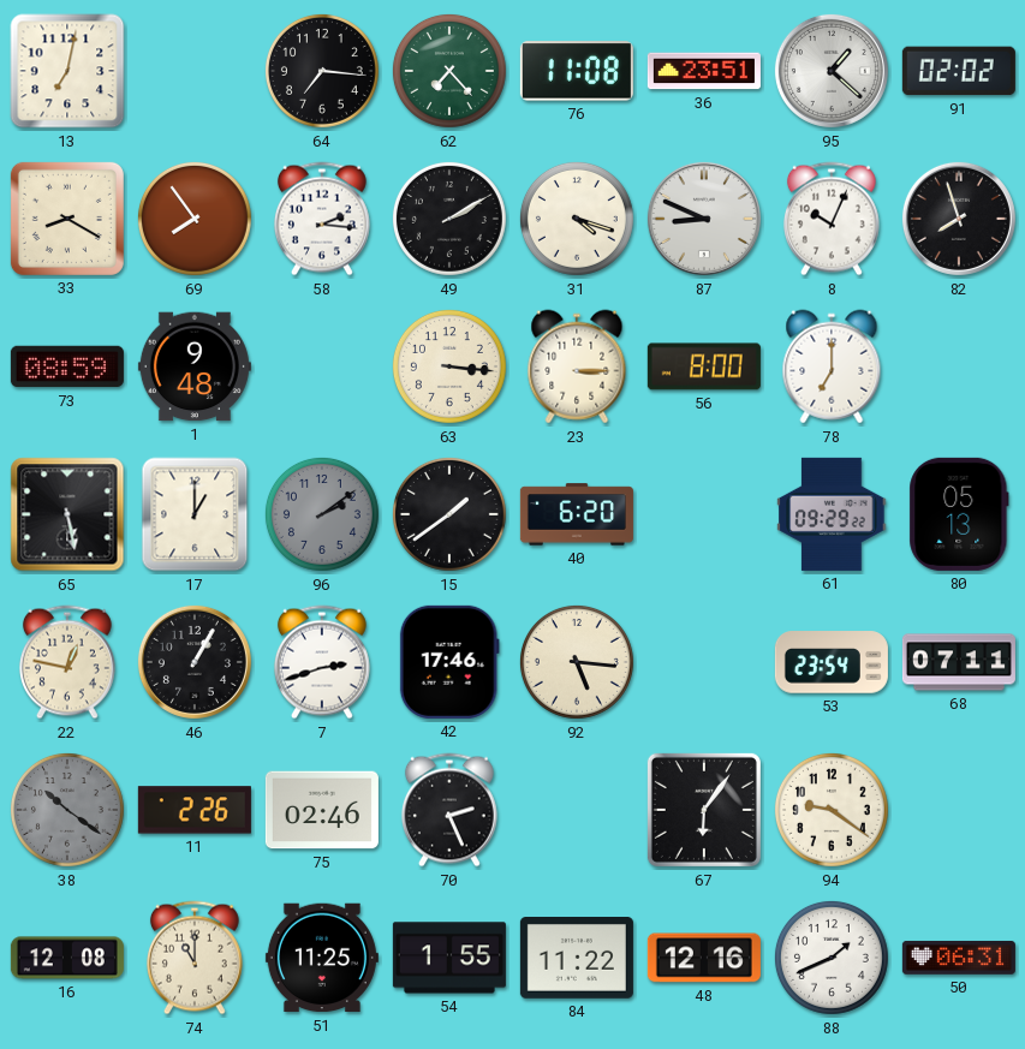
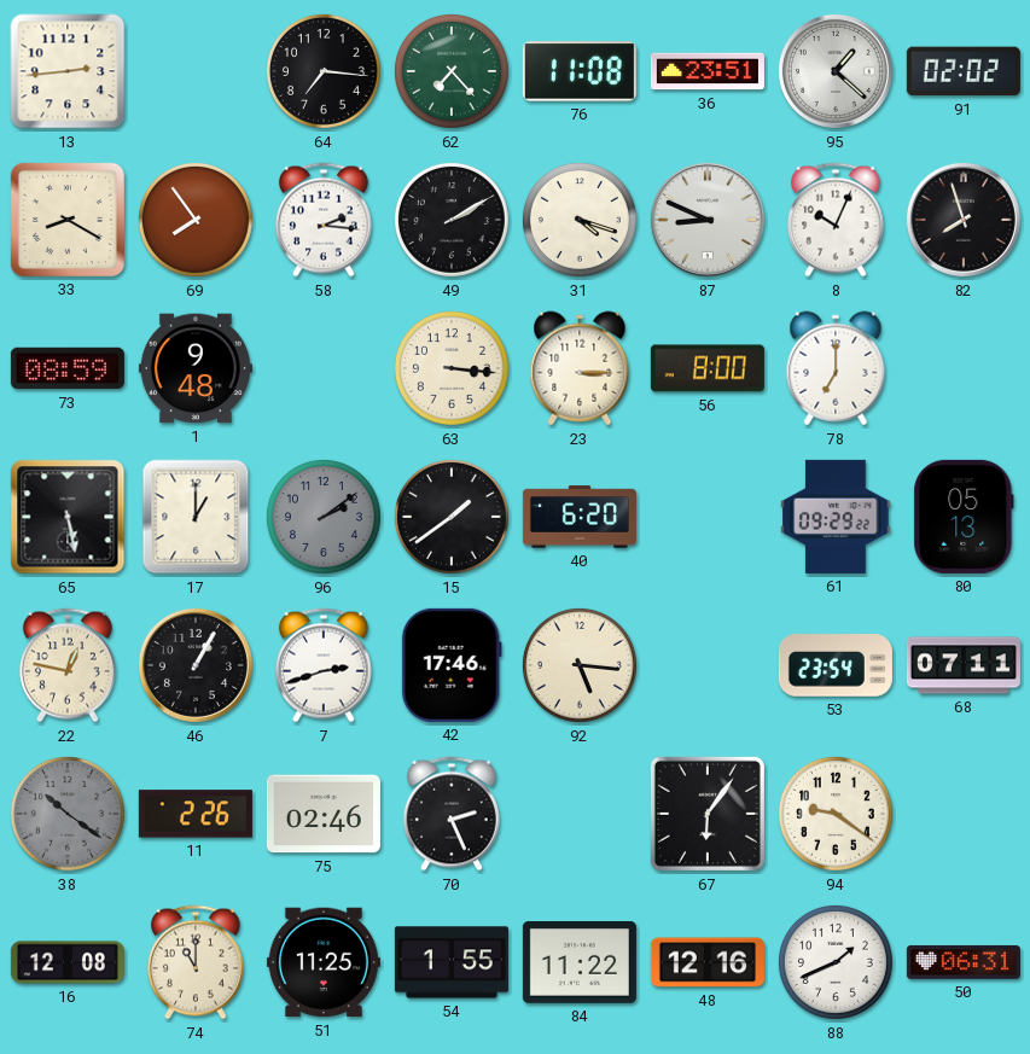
13: 7:02 -> 2:44
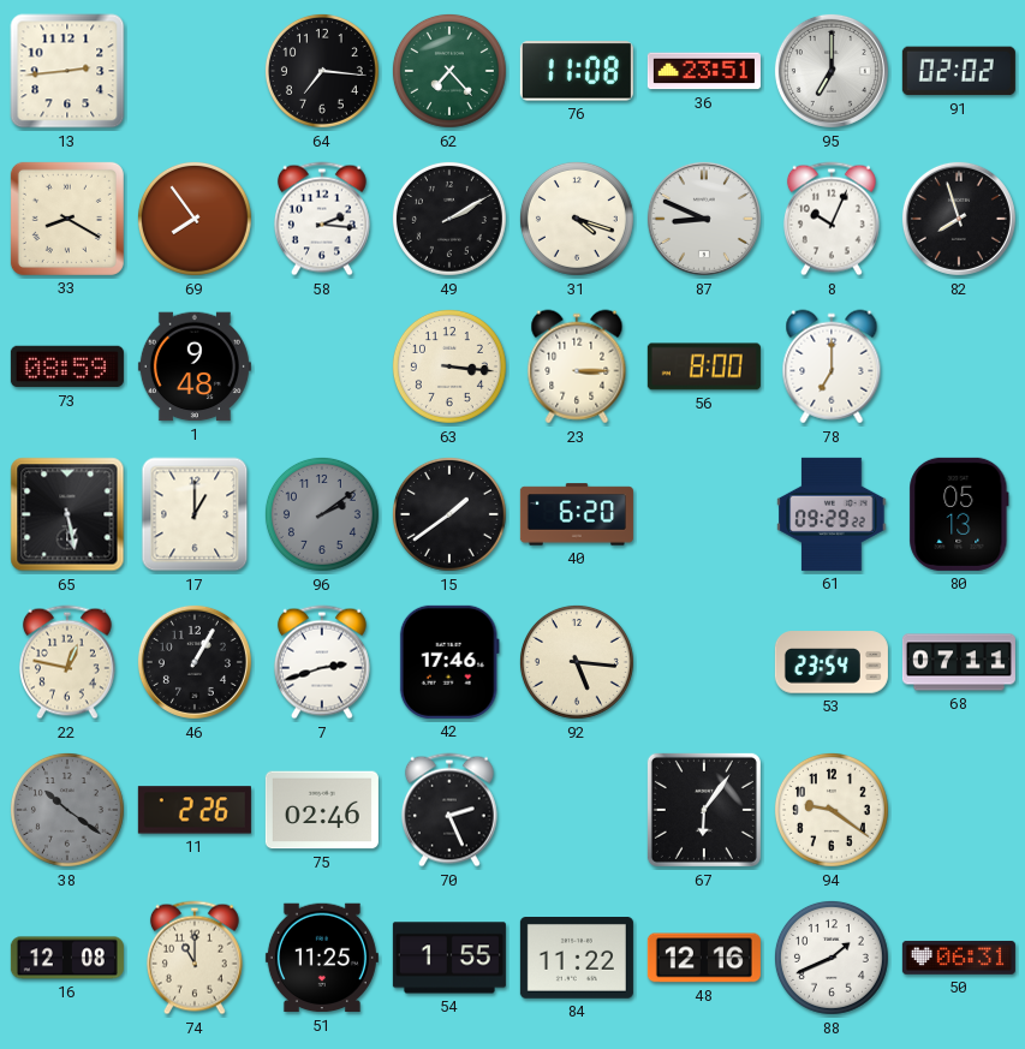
95: 1:22 -> 7:00
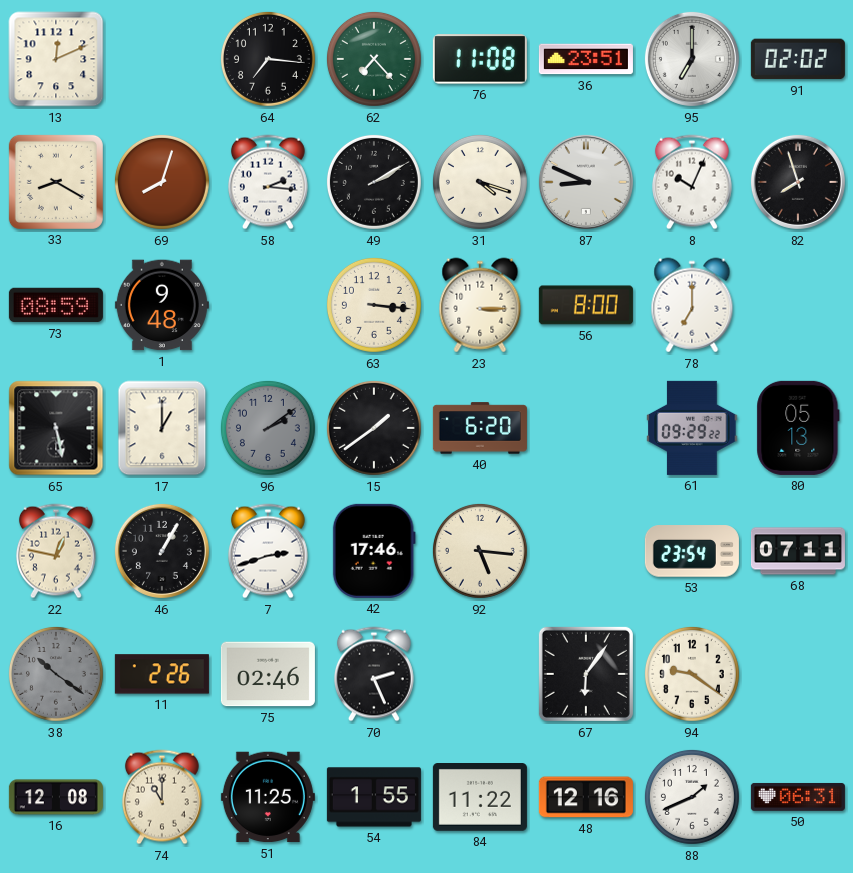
13: 2:44 -> 12:11
69: 7:54 -> 8:03
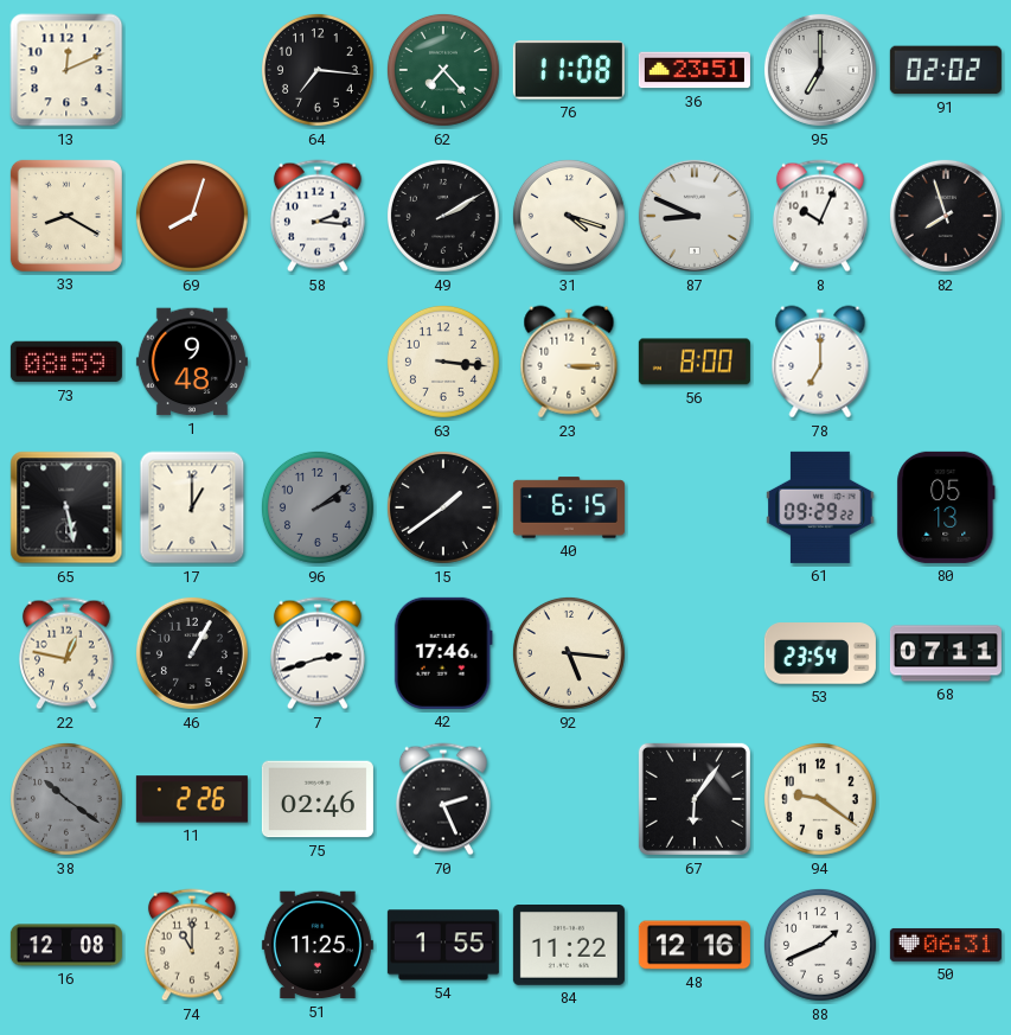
40: 6:20 -> 6:15
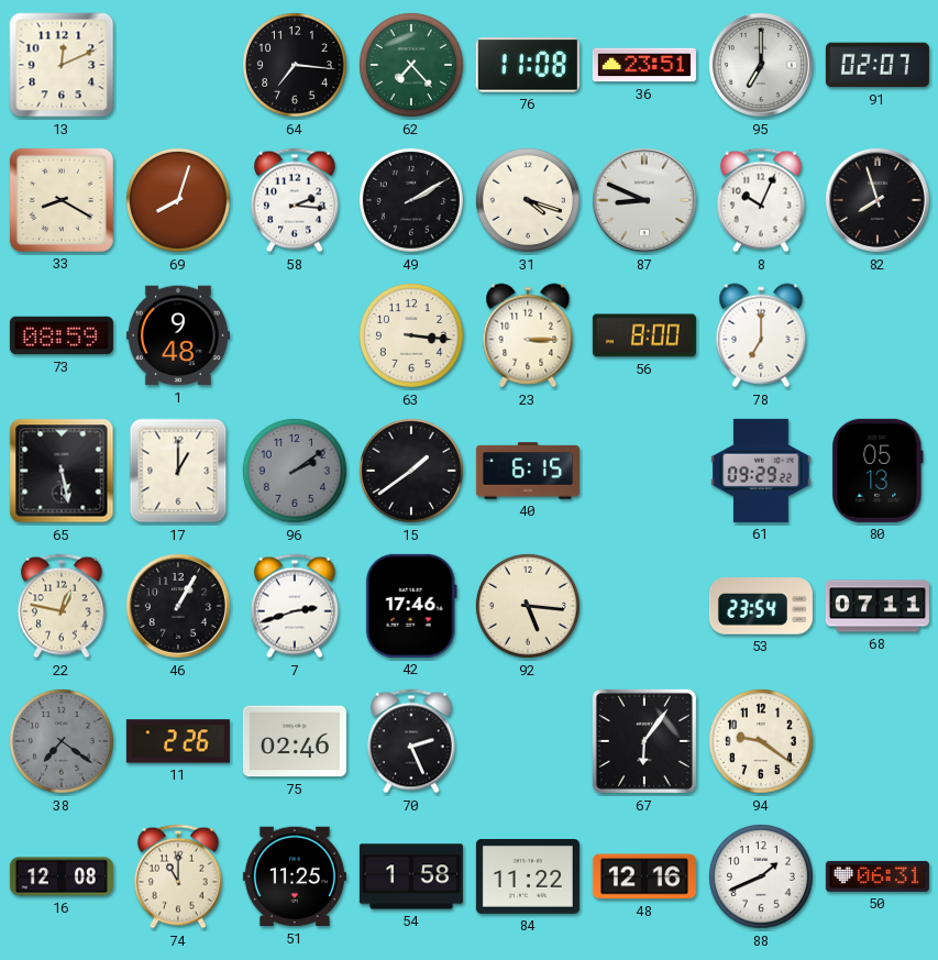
91: 02:02 -> 02:07
38: 10:21 -> 7:21
54: 1:55 -> 1:58
